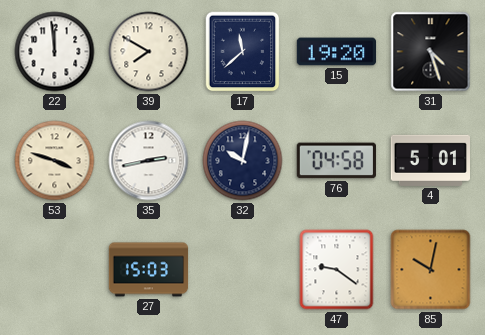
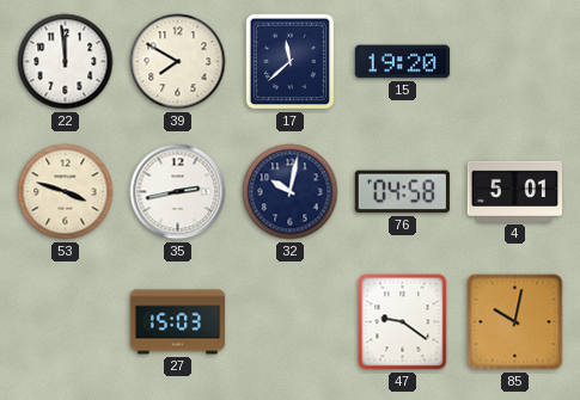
31: 4:27 -> none
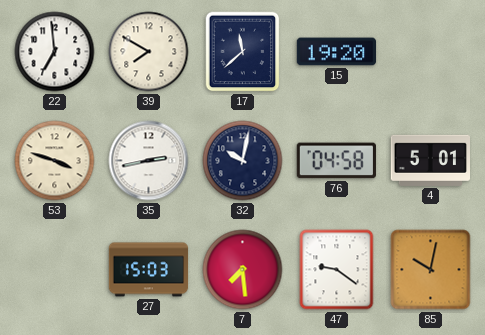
22: 11:59 -> 6:59
7: none -> 7:29
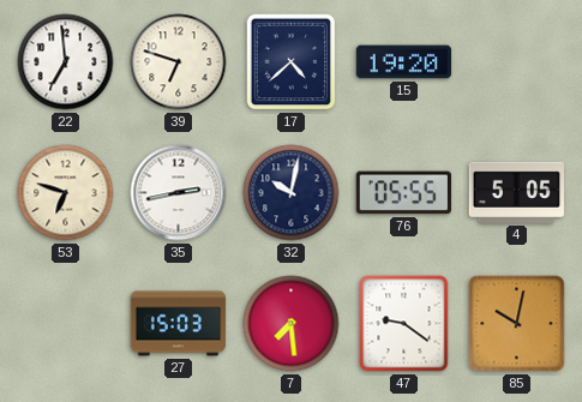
39: 7:50 -> 6:48
17: 11:38 -> 4:38
53: 3:48 -> 6:48
76: 04:58 -> 05:55
4: 5:01 -> 5:05
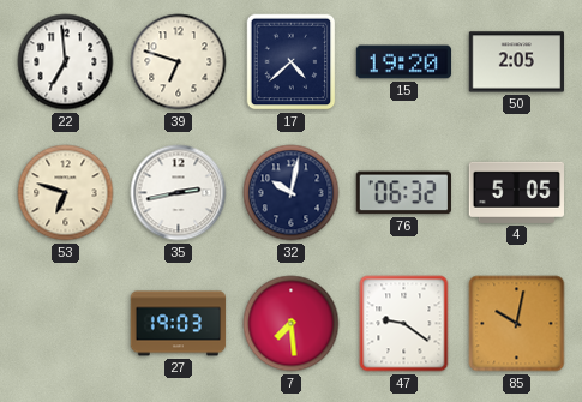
50: none -> 2:05
76: 05:55 -> 06:32
27: 15:03 -> 19:03
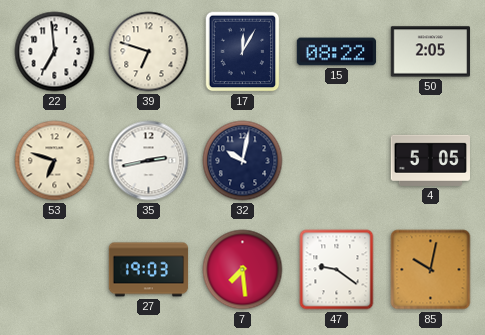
17: 4:38 -> 12:05
15: 19:20 -> 08:22
76: 06:32 -> none
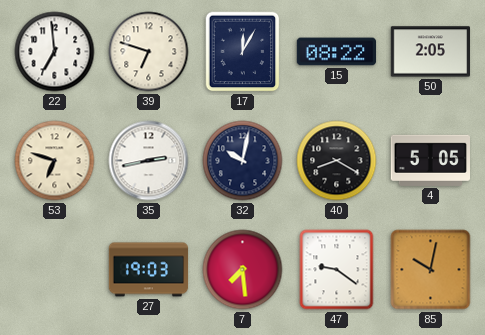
40: none -> 8:20
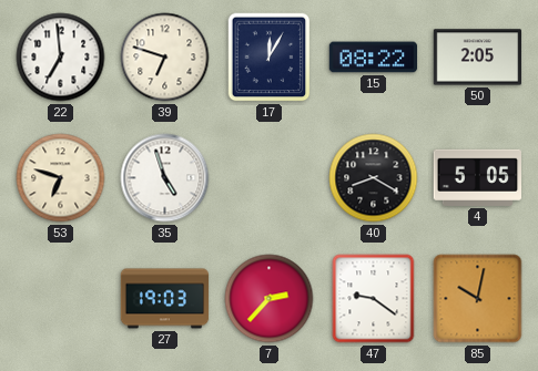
35: 2:43 -> 4:57
32: 10:02 -> none
7: 7:29 -> 2:37
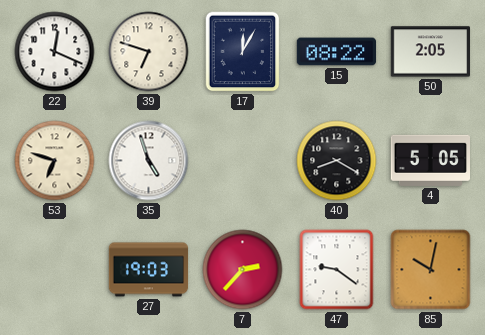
22: 6:59 -> 12:19
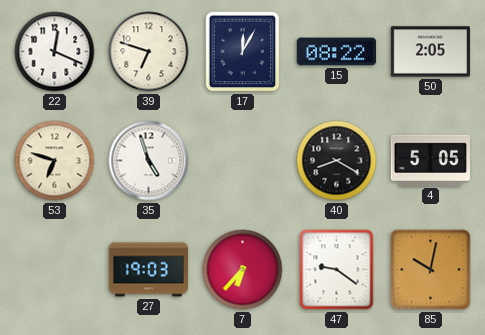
7: 2:37 -> 6:37
